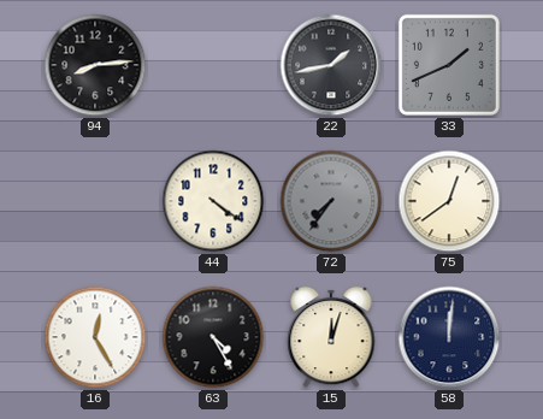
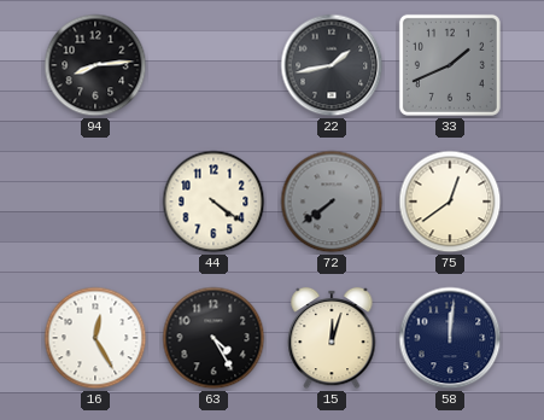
72: 7:36 -> 7:39
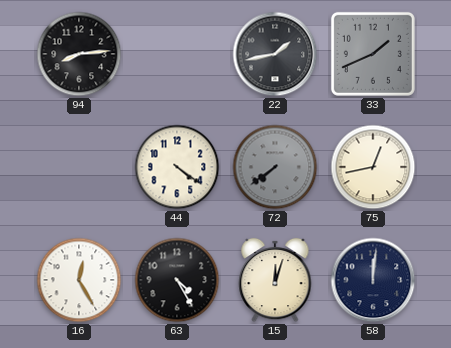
75: 12:39 -> 12:43
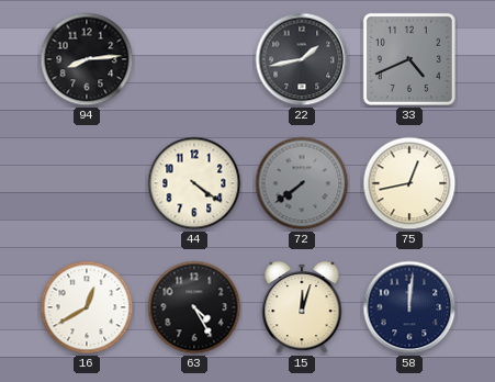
33: 1:41 -> 4:41
16: 12:25 -> 12:40
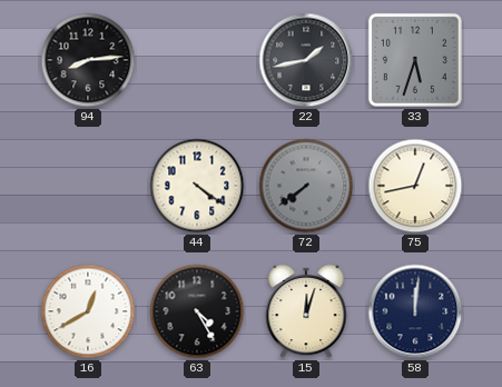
33: 4:41 -> 5:33
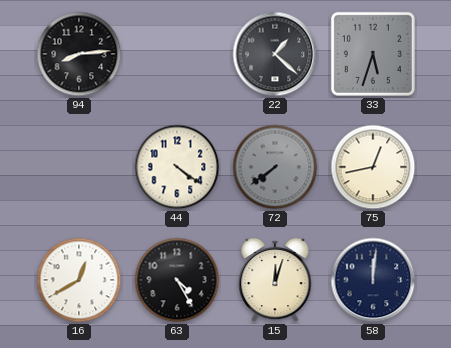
22: 1:43 -> 1:22
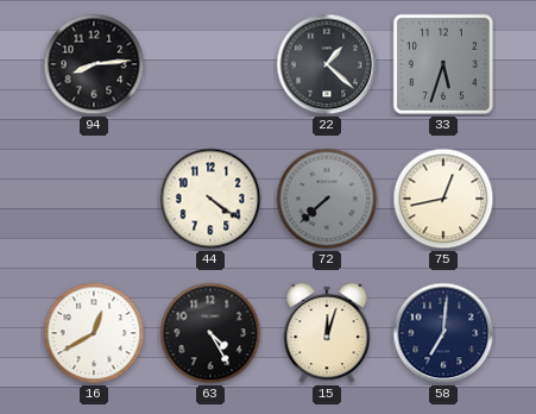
72: 7:39 -> 7:38
58: 12:01 -> 7:01
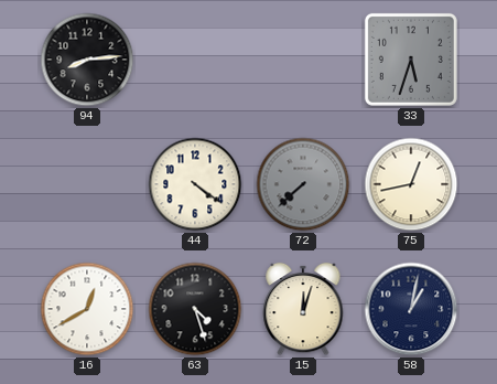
22: 1:22 -> none
63: 4:25 -> 4:27
58: 7:01 -> 1:02
